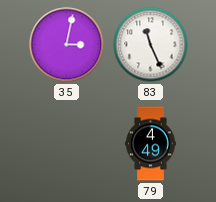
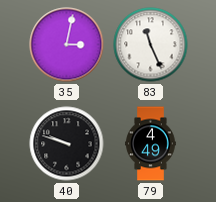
40: none -> 9:48
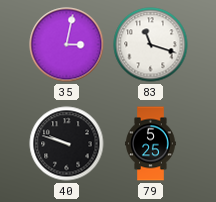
83: 11:26 -> 11:18
79: 4:49 -> 5:25
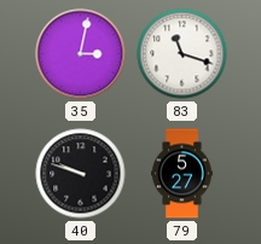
79: 5:25 -> 5:27
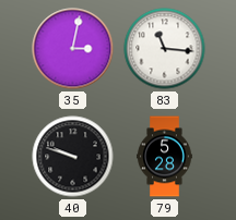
83: 11:18 -> 11:16
79: 5:27 -> 5:28
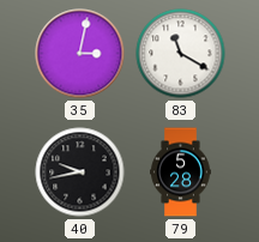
83: 11:16 -> 11:20
40: 9:48 -> 9:43
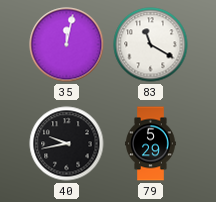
35: 3:02 -> 12:02
79: 5:28 -> 5:29
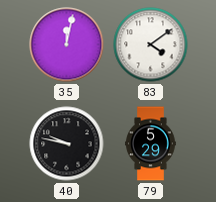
83: 11:20 -> 4:09
40: 9:43 -> 9:47
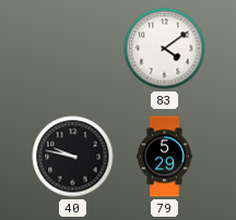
35: 12:02 -> none
